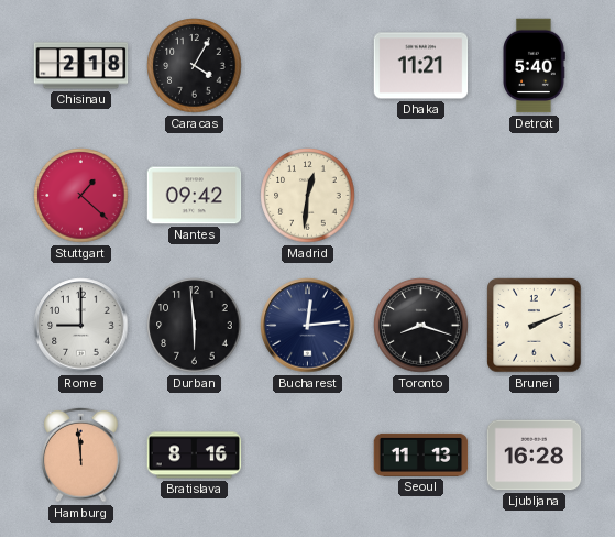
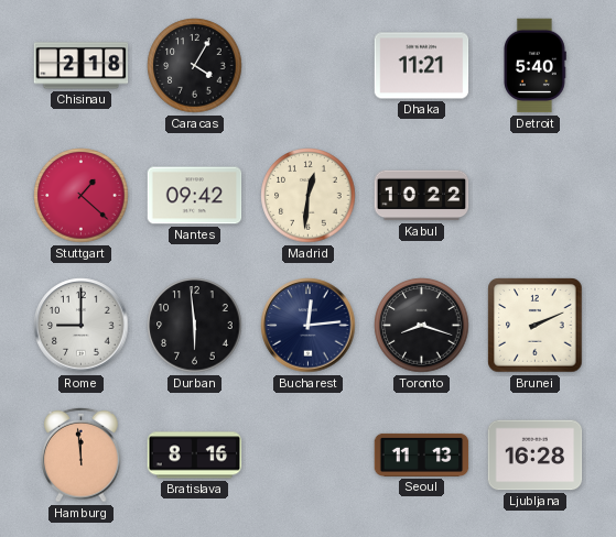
Kabul: none -> 10:22
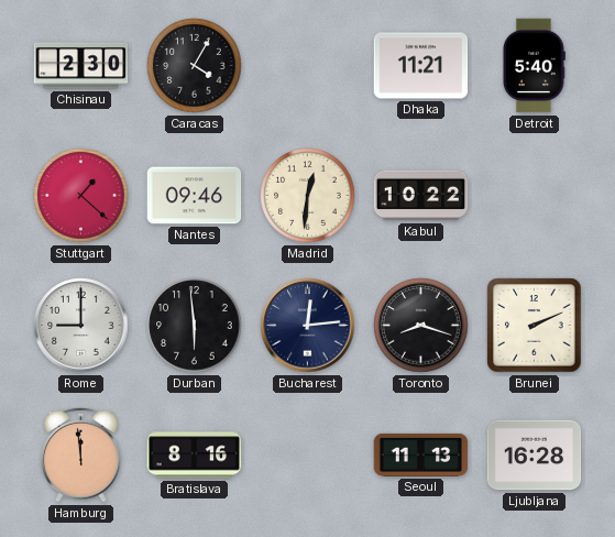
Chisinau: 2:18 -> 2:30
Nantes: 09:42 -> 09:46
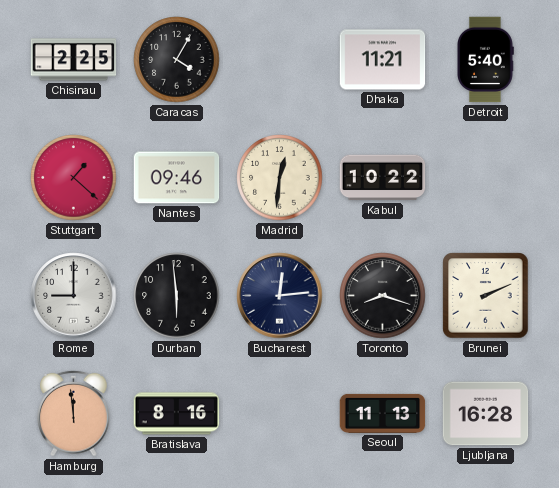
Chisinau: 2:30 -> 2:25
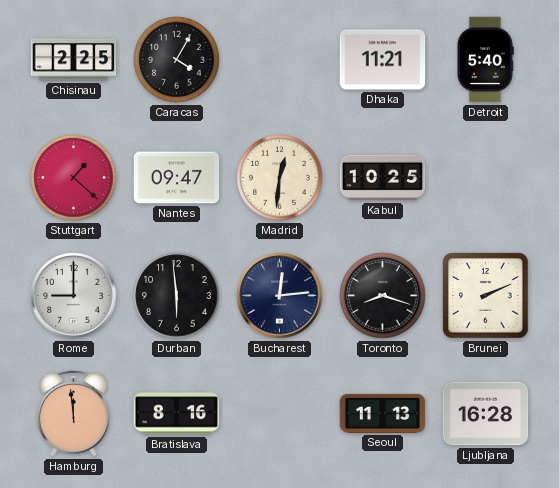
Nantes: 09:46 -> 09:47
Kabul: 10:22 -> 10:25
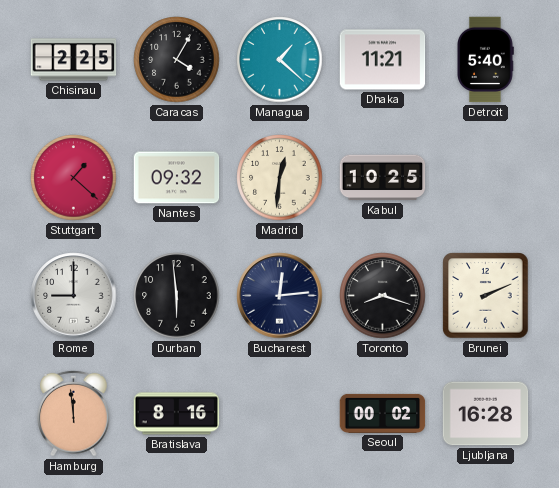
Managua: none -> 1:22
Nantes: 09:47 -> 09:32
Seoul: 11:13 -> 00:02
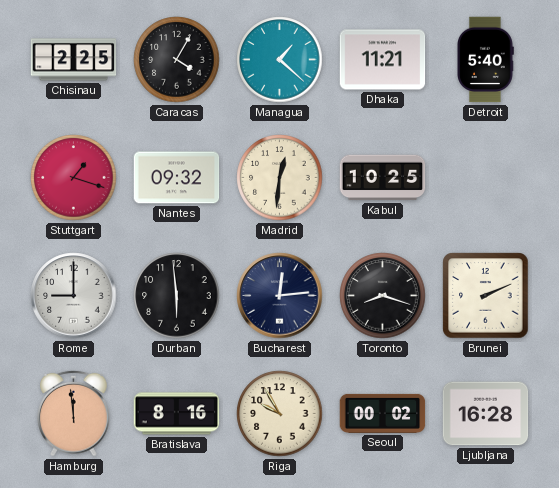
Stuttgart: 1:22 -> 1:18
Riga: none -> 9:55
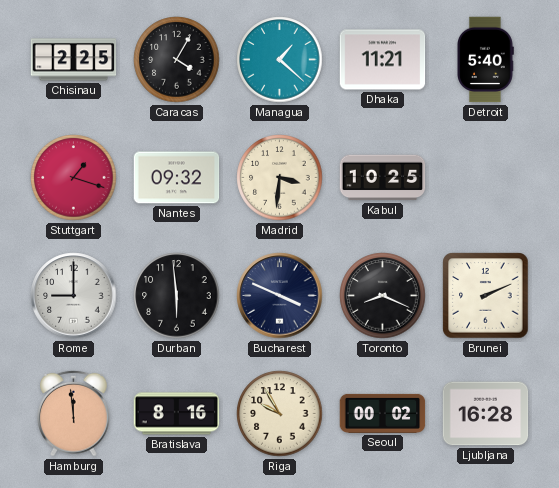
Madrid: 12:31 -> 3:31
Bucharest: 12:14 -> 3:49
Toronto: 8:18 -> 8:19
